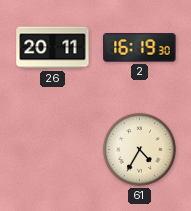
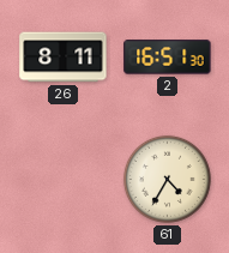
26: 20:11 -> 8:11
2: 16:19 -> 16:51
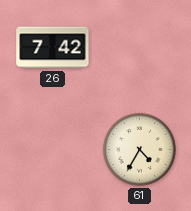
26: 8:11 -> 7:42
2: 16:51 -> none
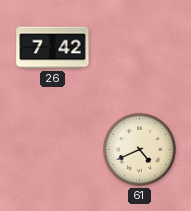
61: 4:35 -> 4:41
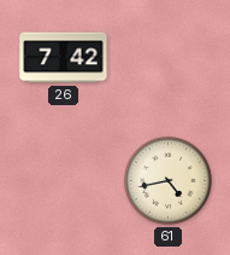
61: 4:41 -> 4:43
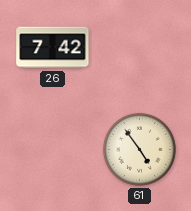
61: 4:43 -> 4:54
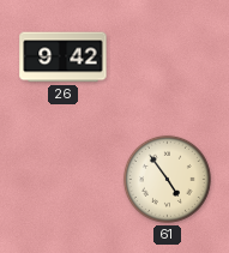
26: 7:42 -> 9:42
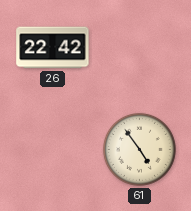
26: 9:42 -> 22:42
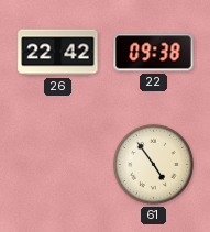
22: none -> 09:38
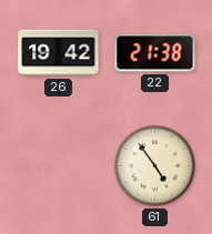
26: 22:42 -> 19:42
22: 09:38 -> 21:38
